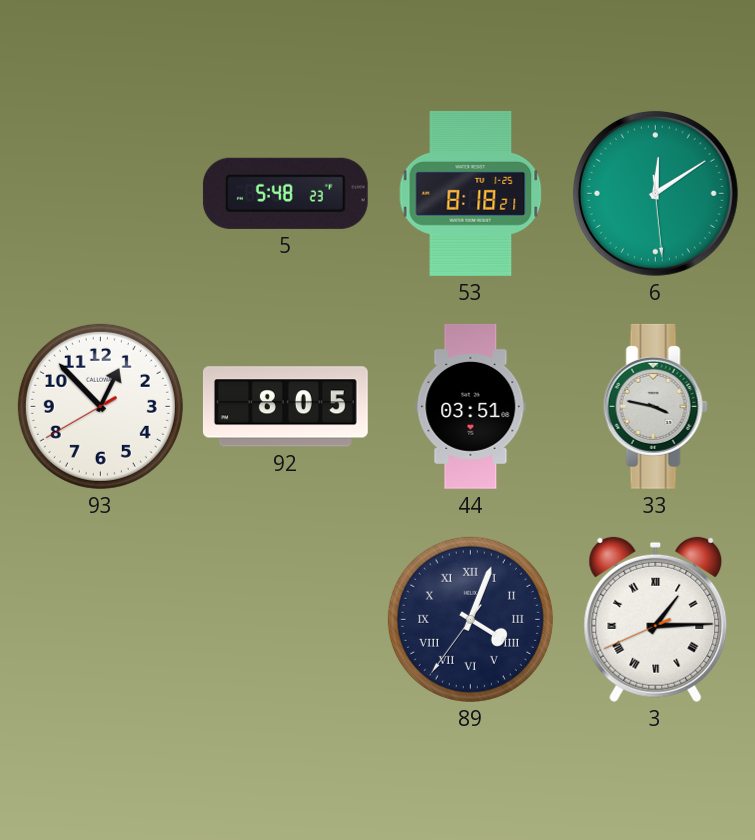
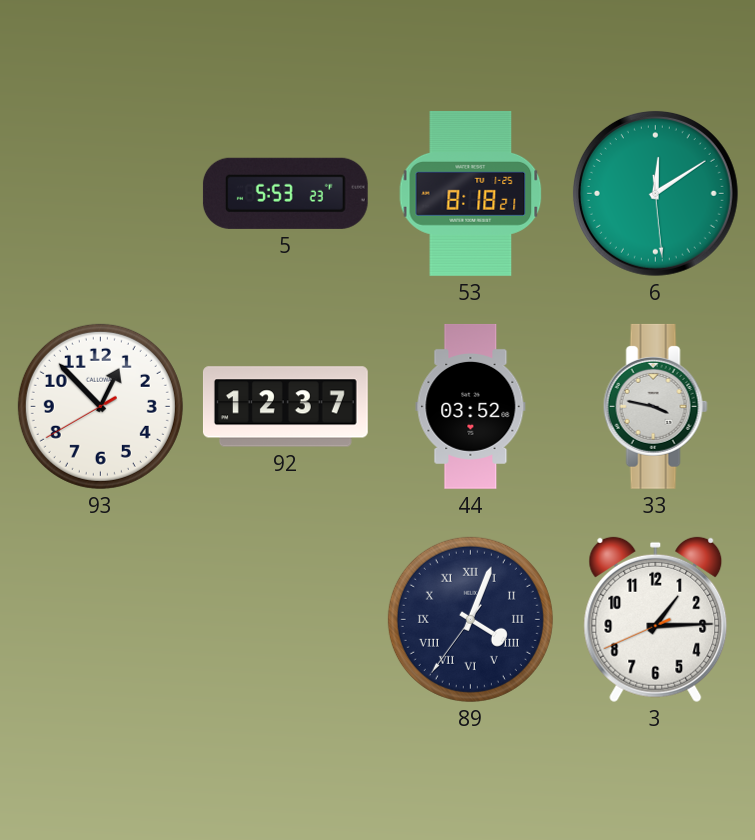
5: 5:48 -> 5:53
92: 8:05 -> 12:37
44: 03:51 -> 03:52
3 numerals: Roman -> Arabic
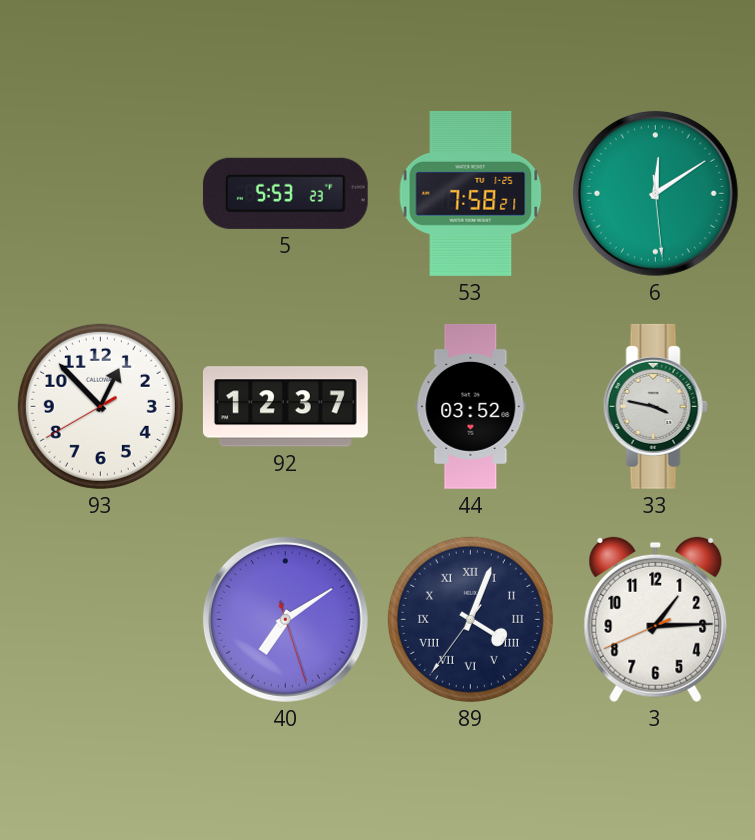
53: 8:18 -> 7:58
40: none -> 7:09
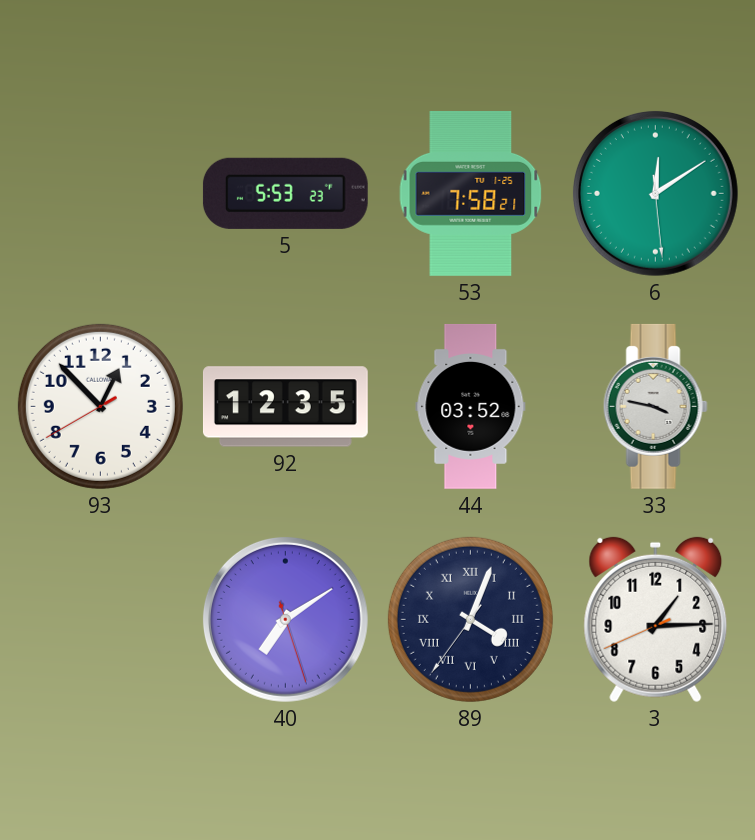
92: 12:37 -> 12:35
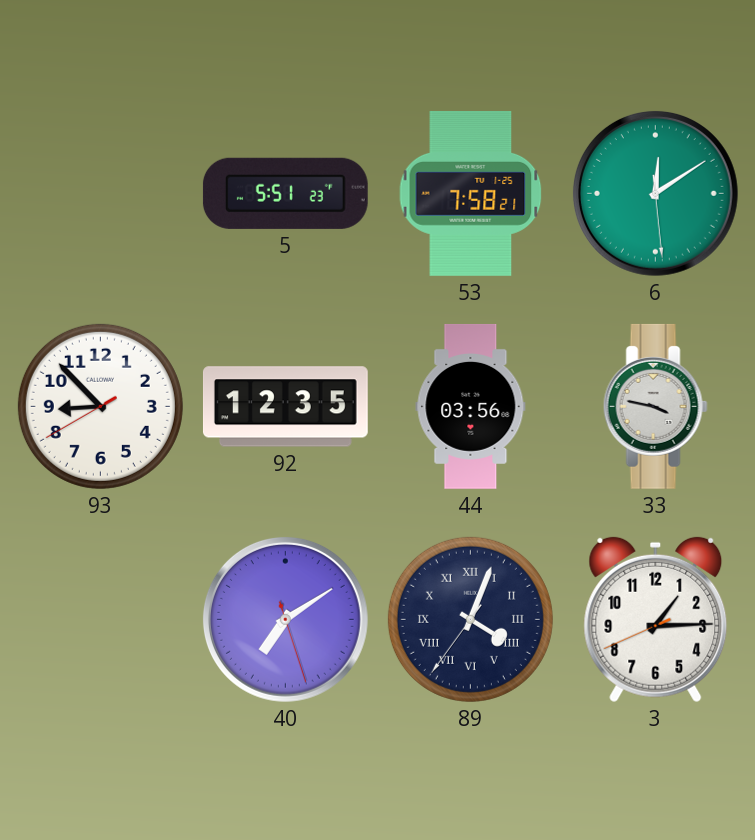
5: 5:53 -> 5:51
93: 12:52 -> 8:52
44: 03:52 -> 03:56
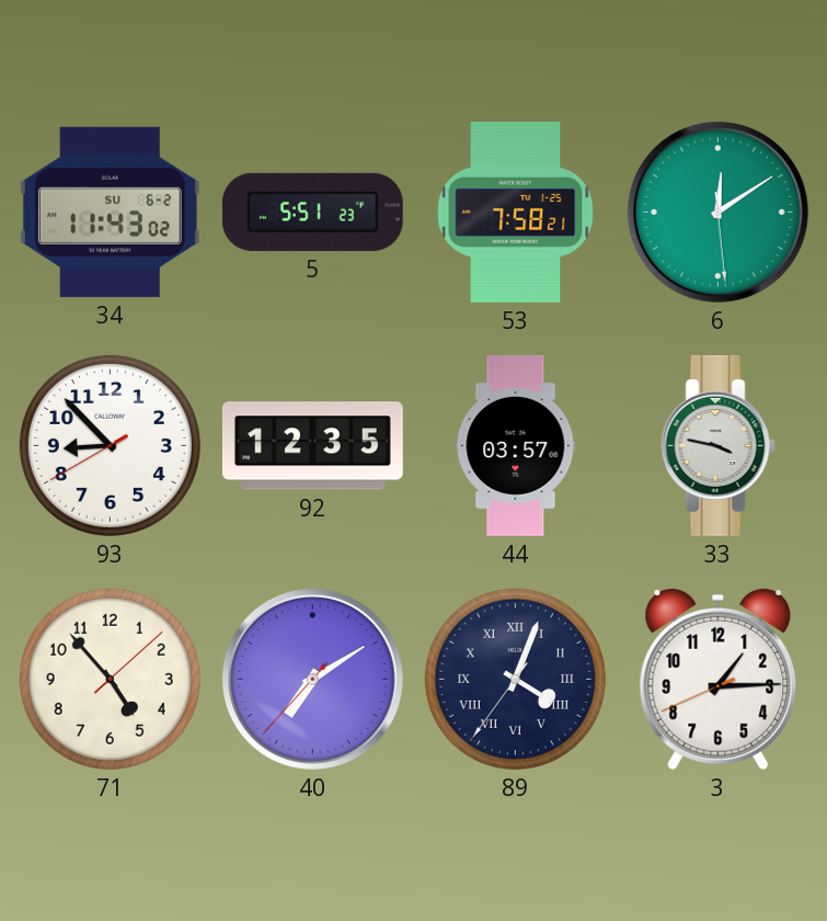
34: none -> 11:43
44: 03:56 -> 03:57
71: none -> 4:53
40: 7:09:27 -> 7:09:37
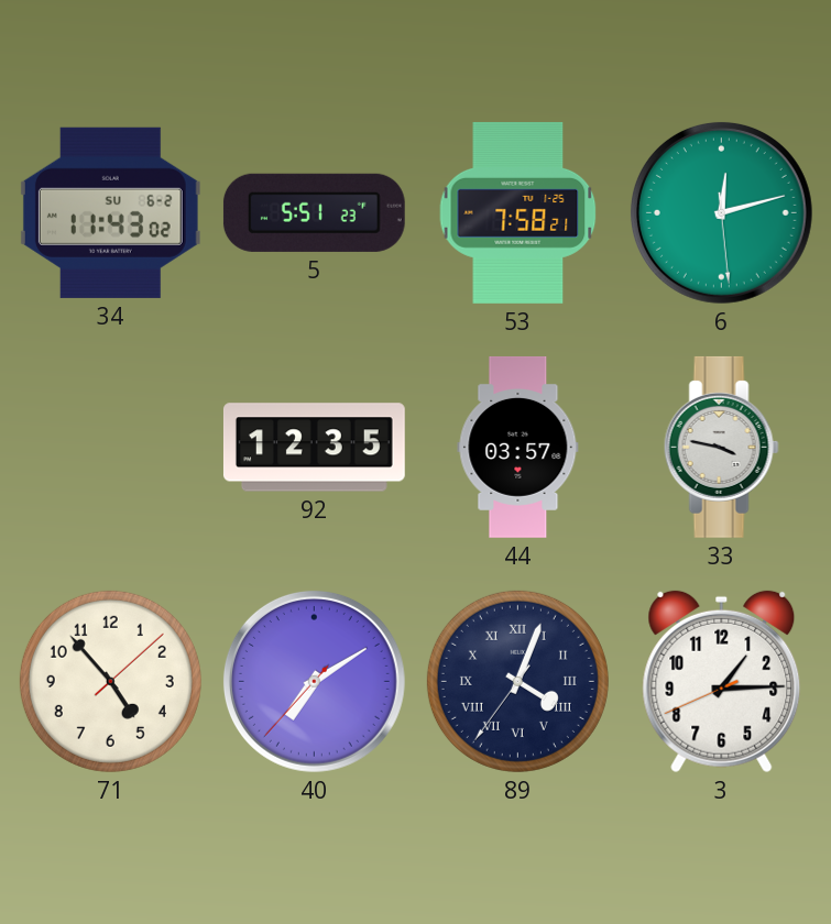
6: 12:09 -> 12:12
93: 8:52 -> none
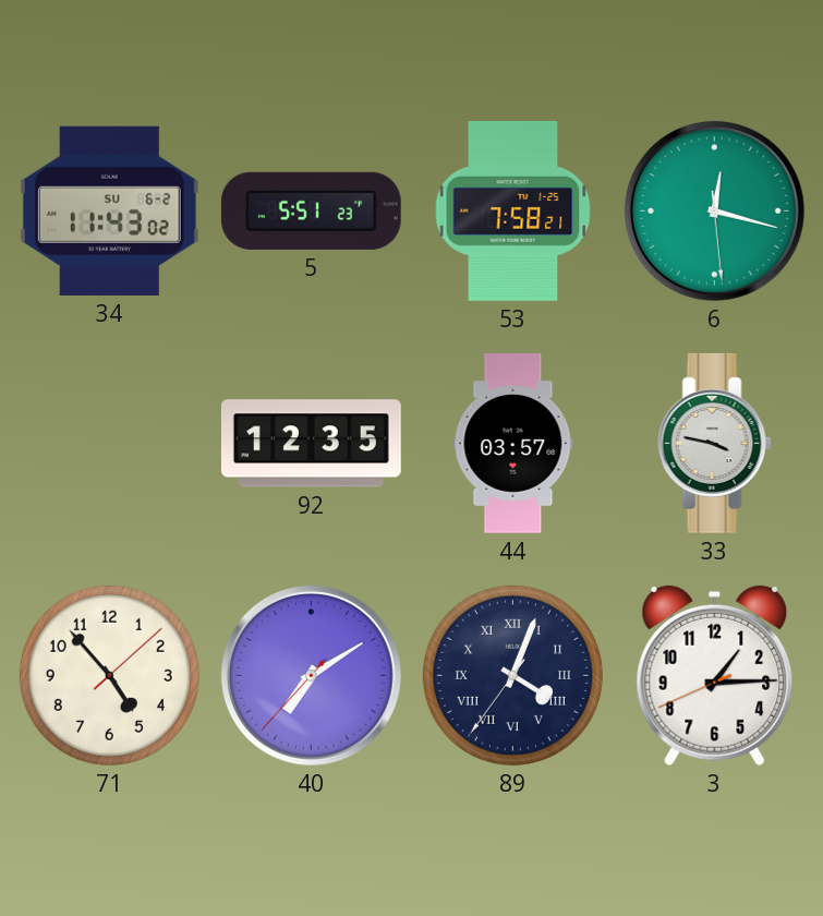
6: 12:12 -> 12:17
